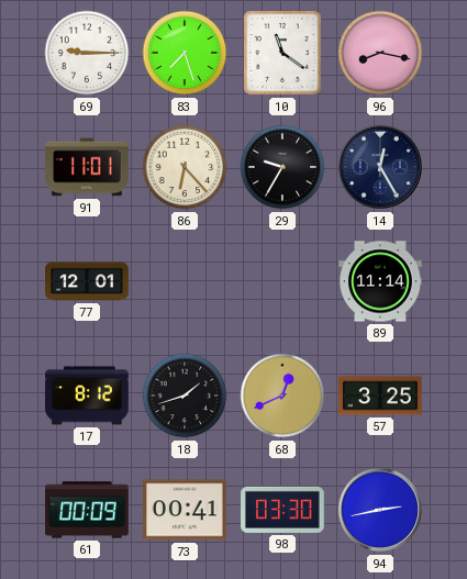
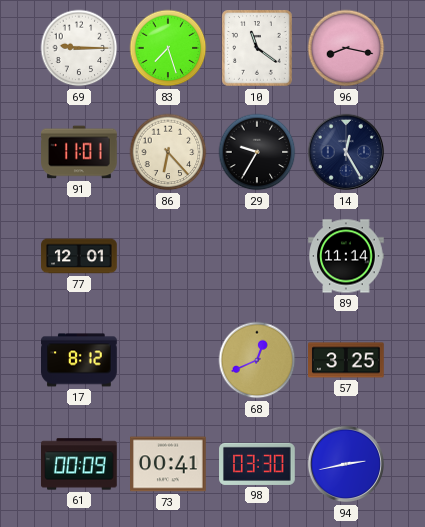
18: 1:42 -> none
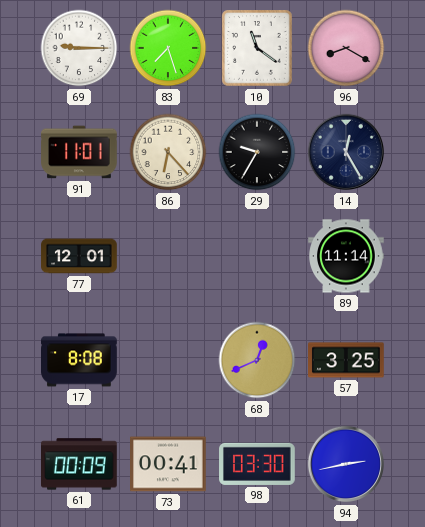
96: 8:17 -> 8:20
17: 8:12 -> 8:08
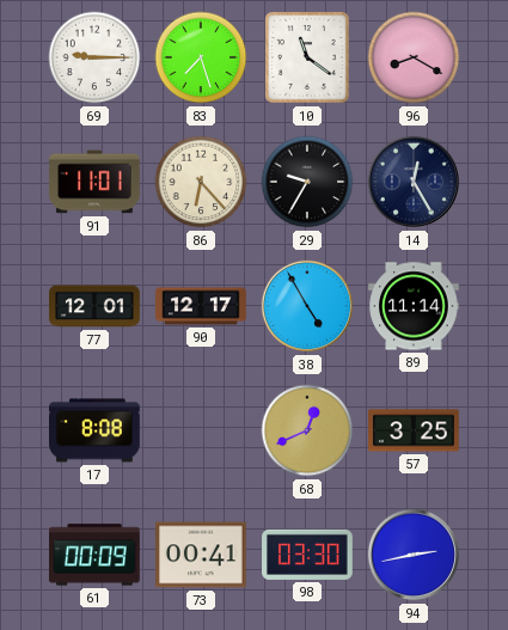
90: none -> 12:17
38: none -> 4:55
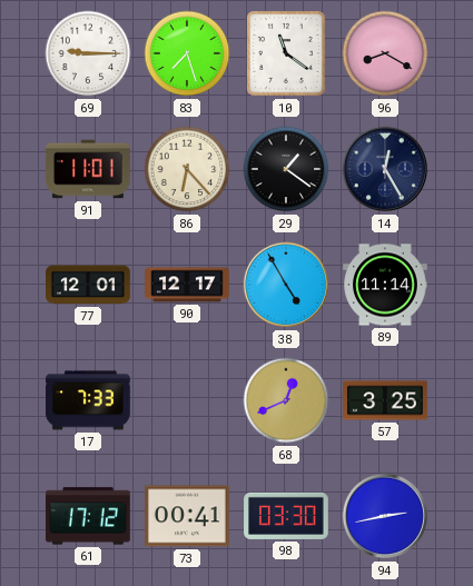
29: 9:35 -> 1:21
17: 8:08 -> 7:33
61: 00:09 -> 17:12
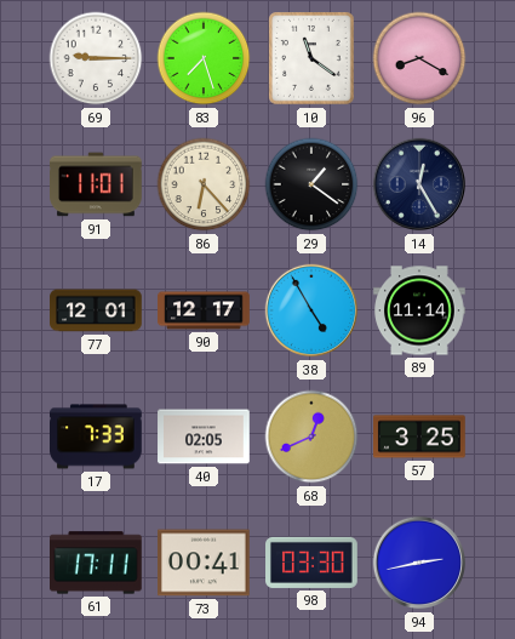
40: none -> 02:05
61: 17:12 -> 17:11
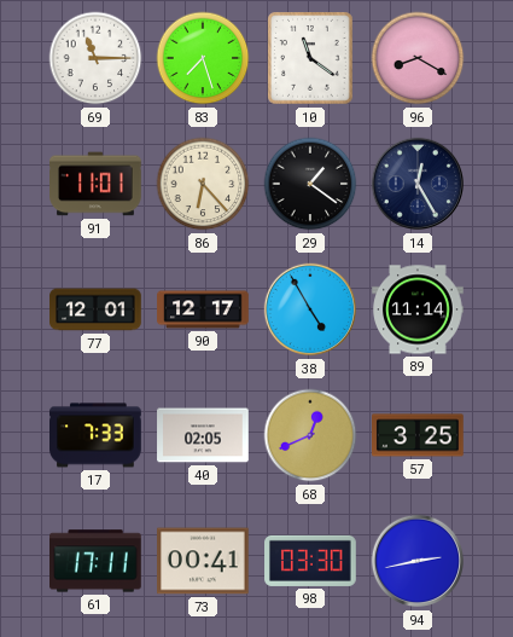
69: 9:15 -> 11:15
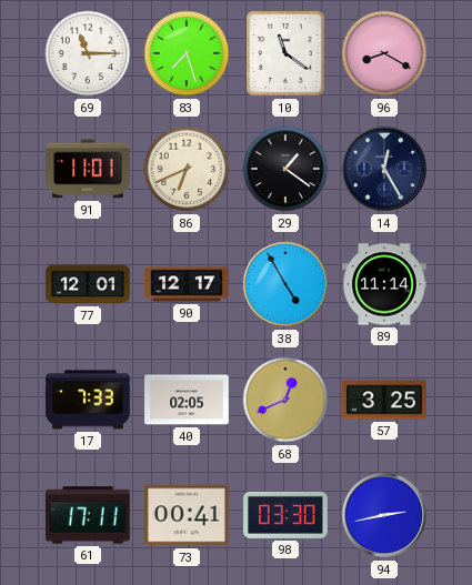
86: 6:23 -> 6:41
